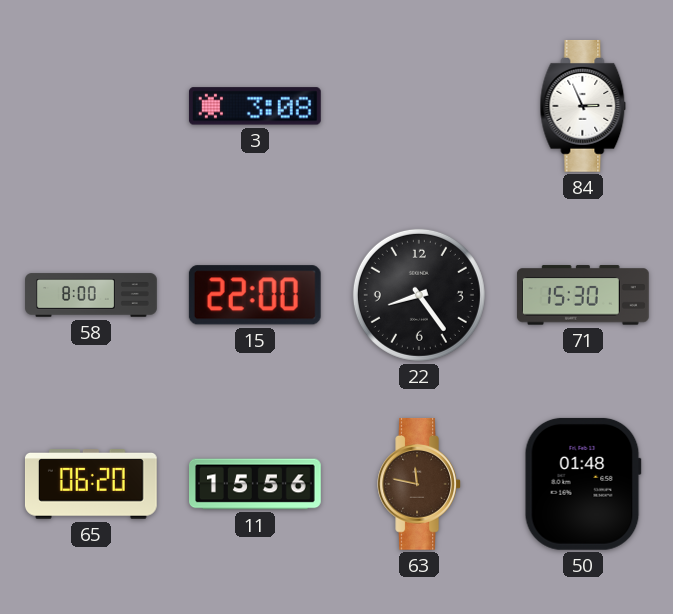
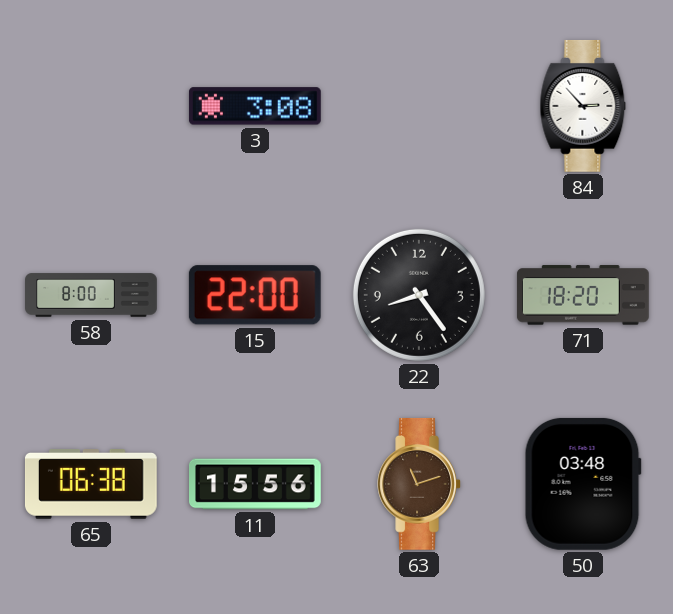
84: 2:56 -> 2:53
71: 15:30 -> 18:20
65: 06:20 -> 06:38
63: 11:47 -> 11:12
50: 01:48 -> 03:48
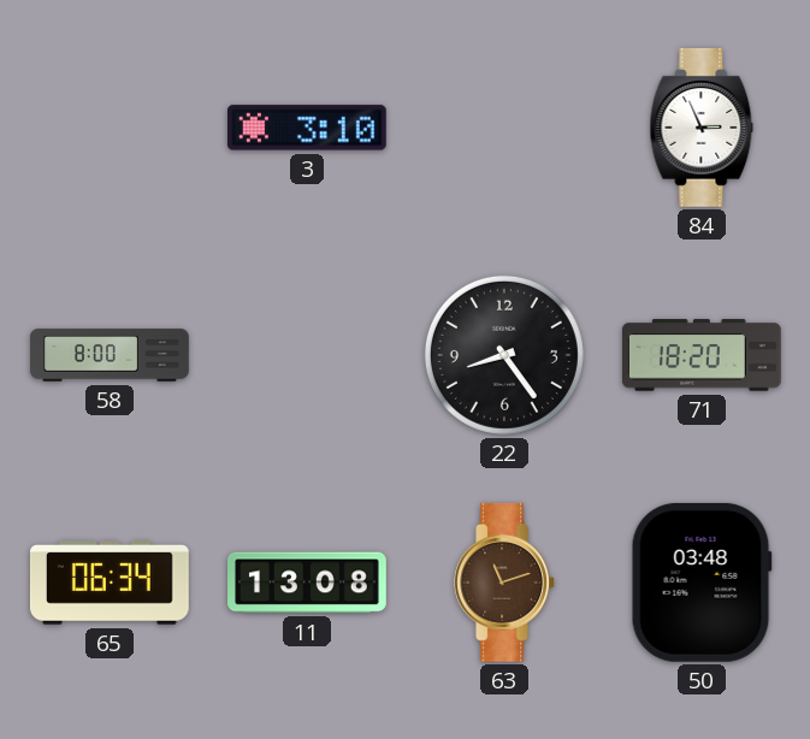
3: 3:08 -> 3:10
84: 2:53 -> 2:56
15: 22:00 -> none
65: 06:38 -> 06:34
11: 15:56 -> 13:08
